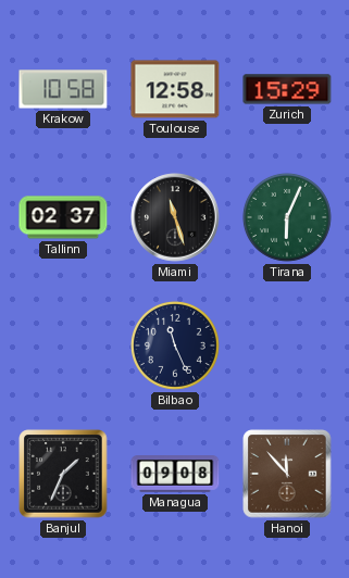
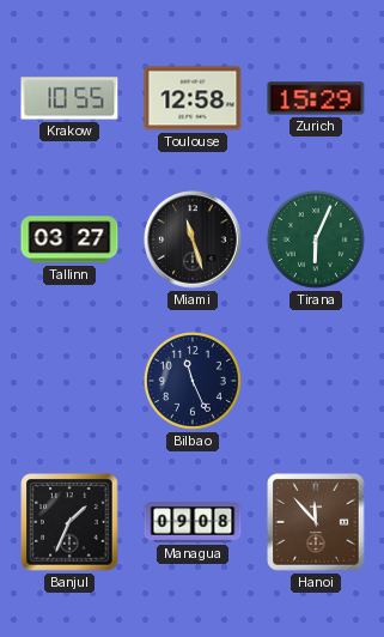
Krakow: 10:58 -> 10:55
Tallinn: 02:37 -> 03:27
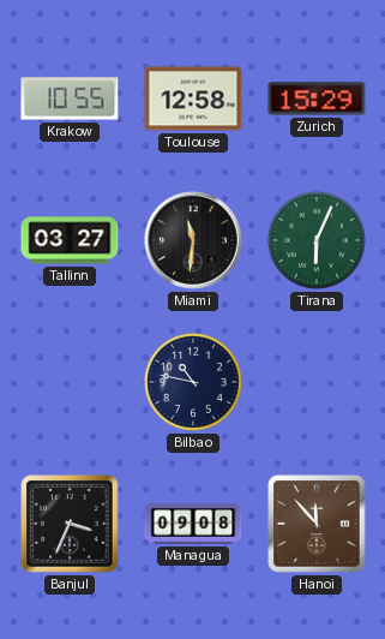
Miami: 11:27 -> 11:31
Bilbao: 11:26 -> 10:47
Banjul: 1:34 -> 3:34
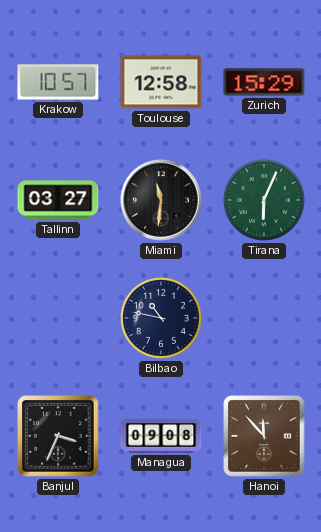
Krakow: 10:55 -> 10:57
